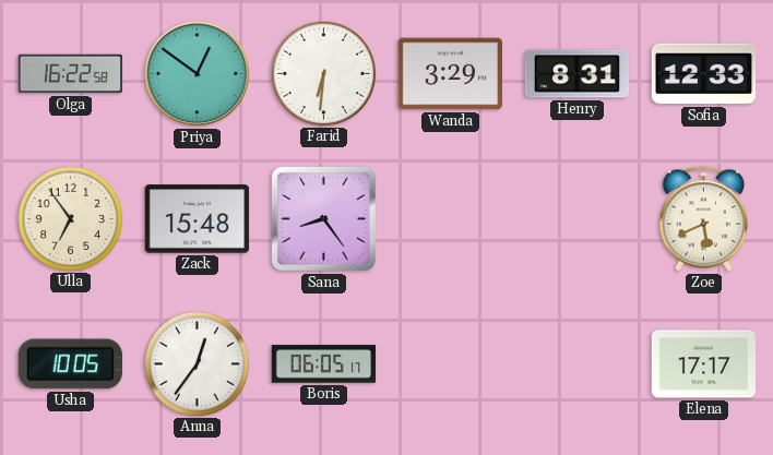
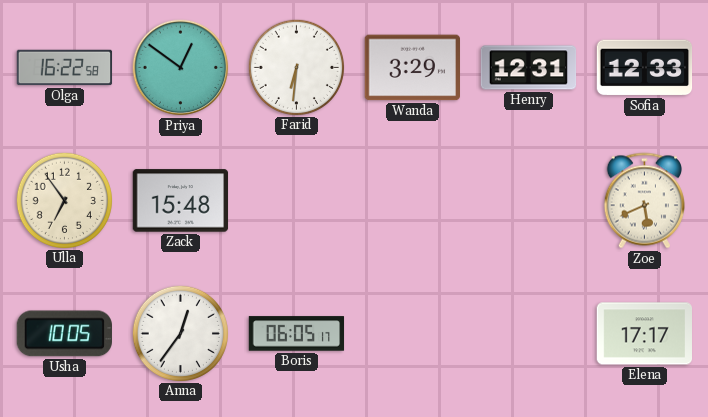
Henry: 8:31 -> 12:31
Sana: 8:24 -> none
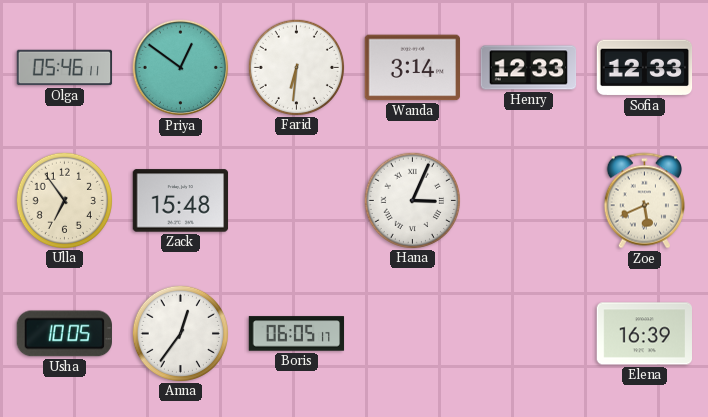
Olga: 16:22 -> 05:46
Wanda: 3:29 -> 3:14
Henry: 12:31 -> 12:33
Hana: none -> 3:04
Elena: 17:17 -> 16:39
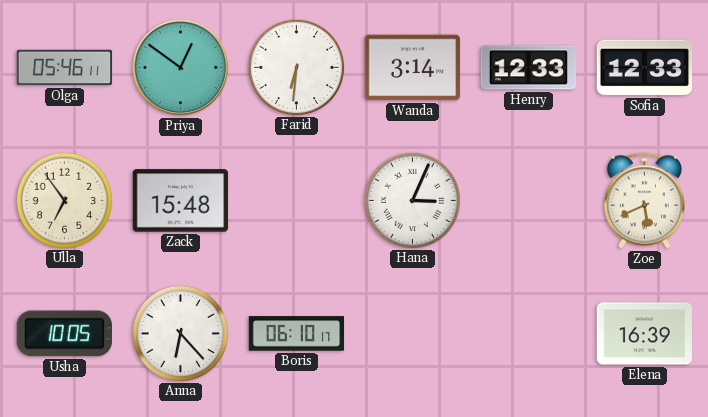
Anna: 12:36 -> 6:23
Boris: 06:05 -> 06:10
